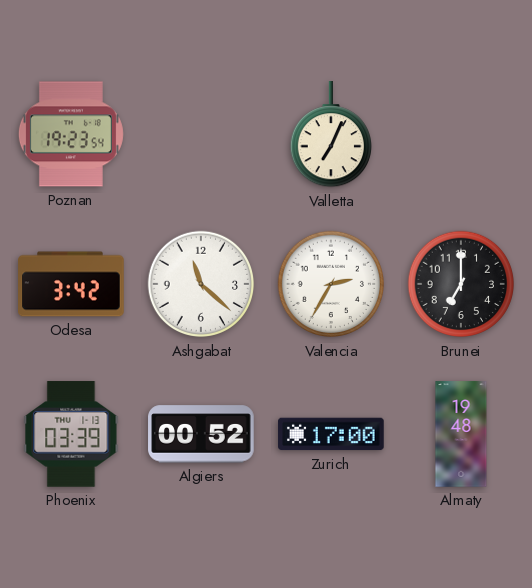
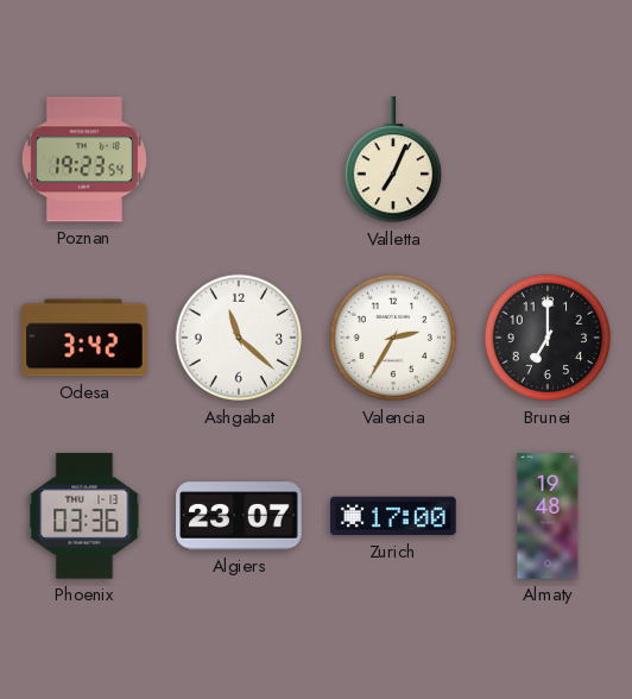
Phoenix: 03:39 -> 03:36
Algiers: 00:52 -> 23:07
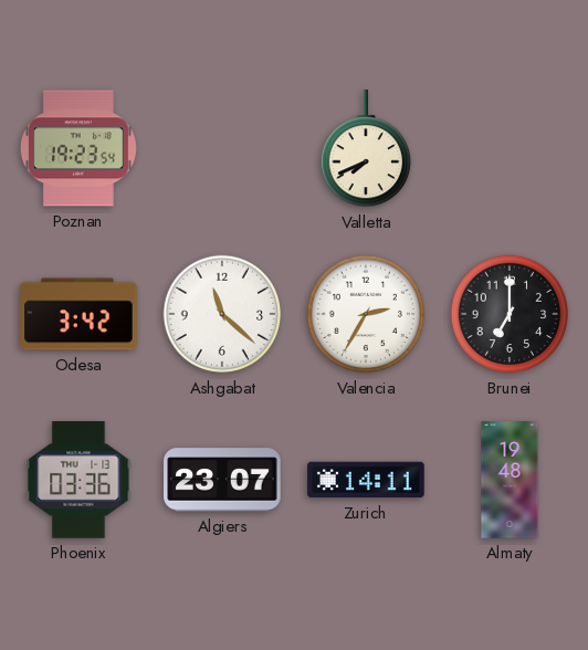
Valletta: 7:04 -> 7:41
Zurich: 17:00 -> 14:11
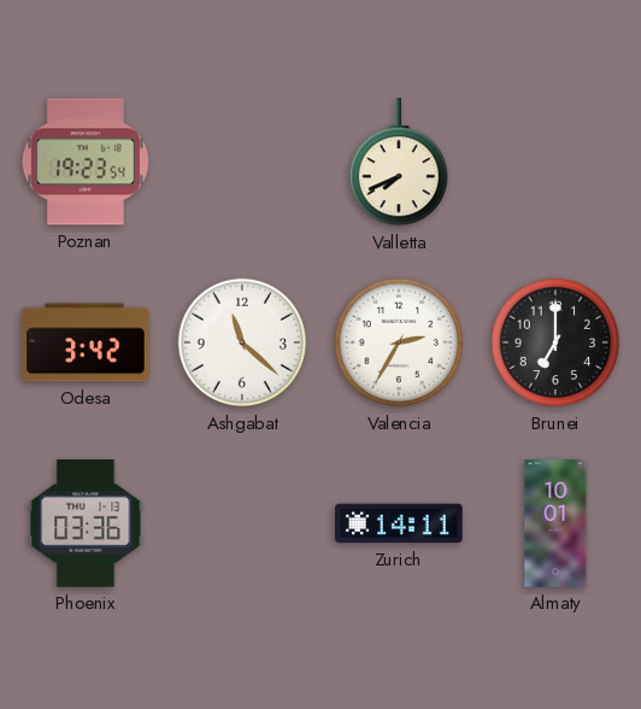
Algiers: 23:07 -> none
Almaty: 19:48 -> 10:01
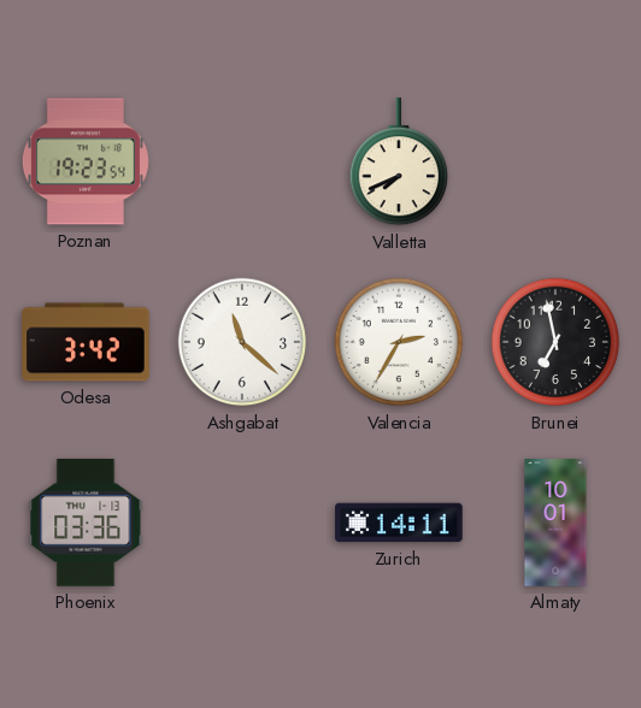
Brunei: 7:00 -> 6:58
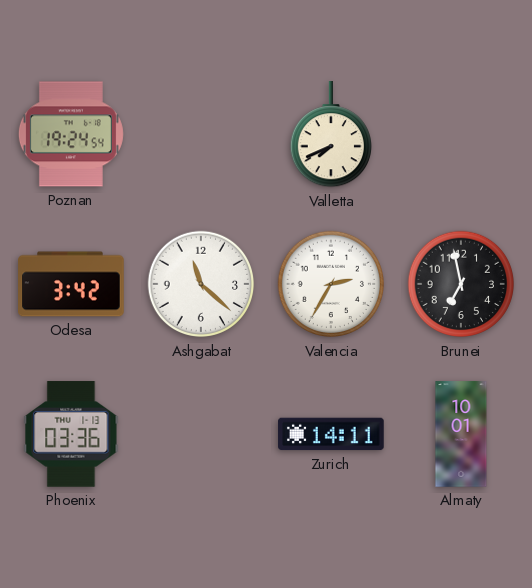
Poznan: 19:23 -> 19:24
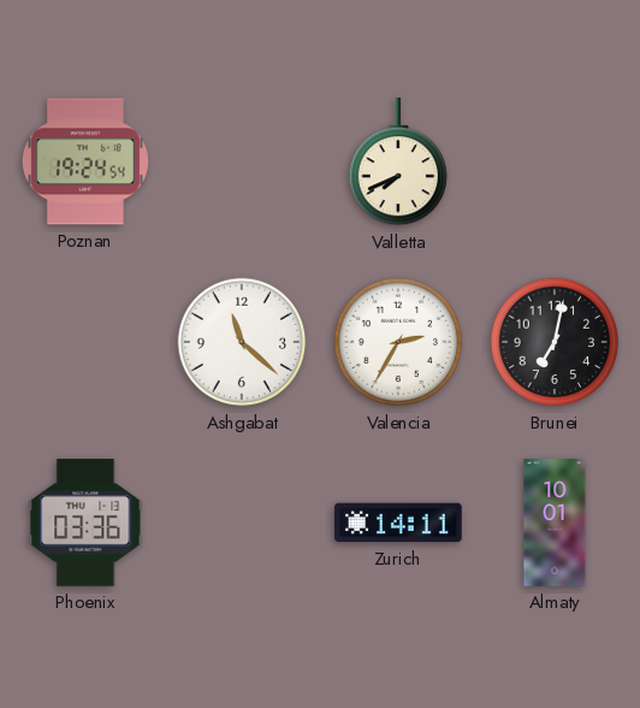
Odesa: 3:42 -> none
Brunei: 6:58 -> 7:02
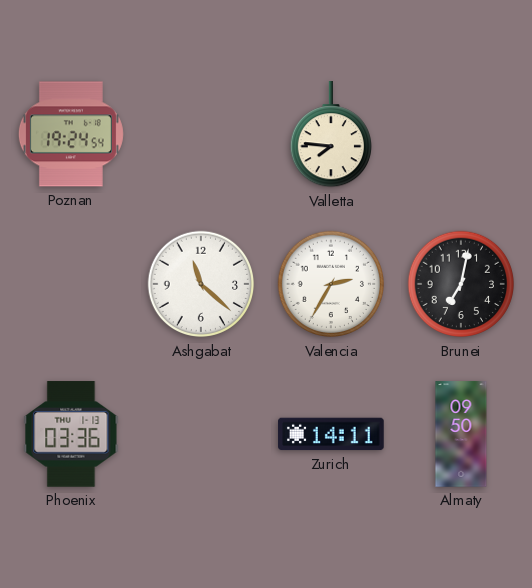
Valletta: 7:41 -> 7:46
Almaty: 10:01 -> 09:50
